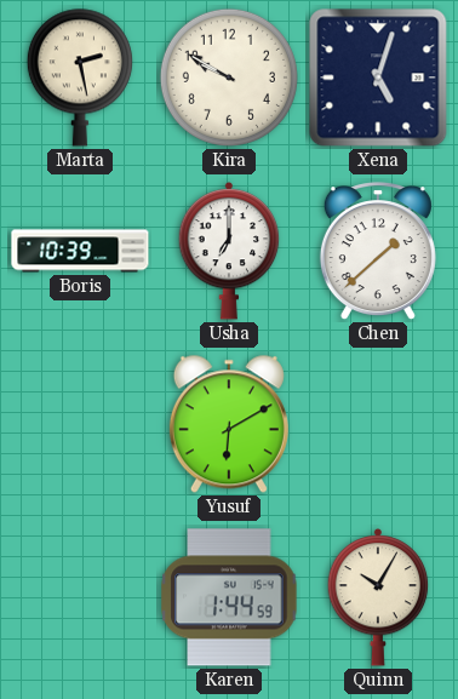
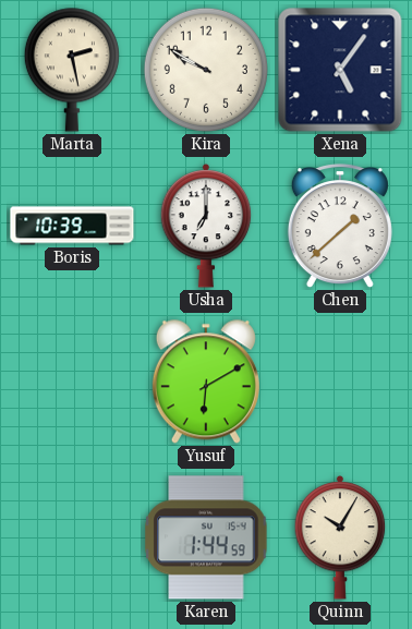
Xena: 5:03 -> 5:06
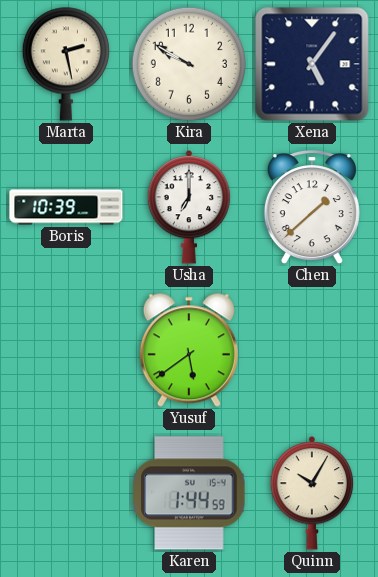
Yusuf: 6:10 -> 5:39
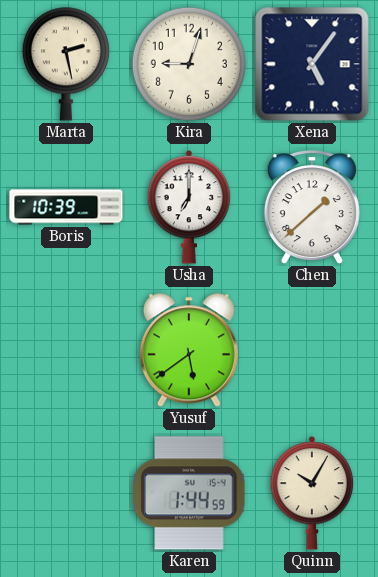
Kira: 9:50 -> 9:03
